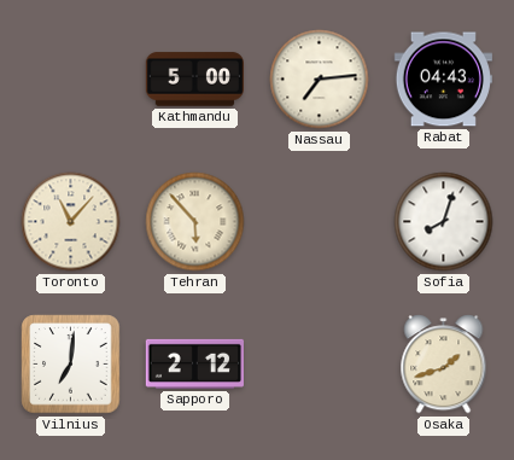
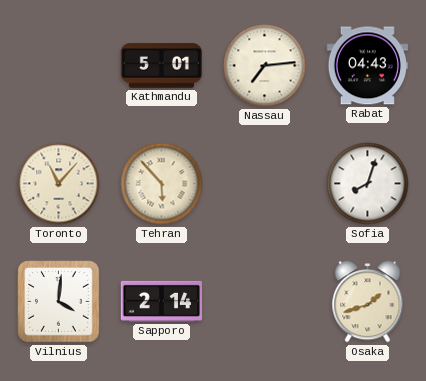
Kathmandu: 5:00 -> 5:01
Vilnius: 7:01 -> 4:01
Sapporo: 2:12 -> 2:14
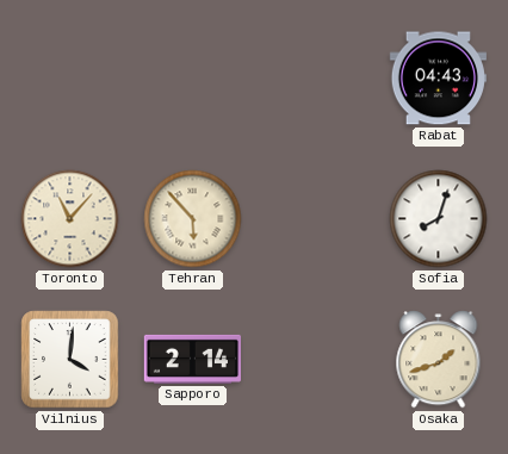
Kathmandu: 5:01 -> none
Nassau: 7:14 -> none
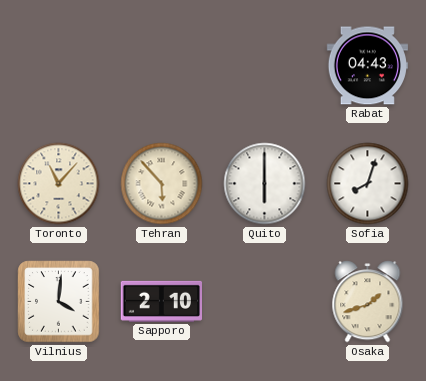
Quito: none -> 6:00
Sapporo: 2:14 -> 2:10
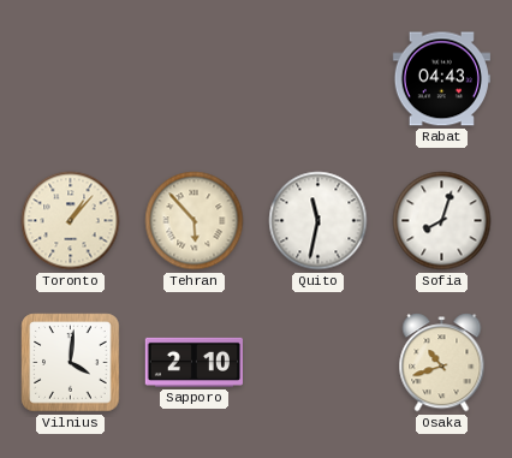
Toronto: 11:07 -> 1:07
Quito: 6:00 -> 11:32
Osaka: 1:42 -> 10:42
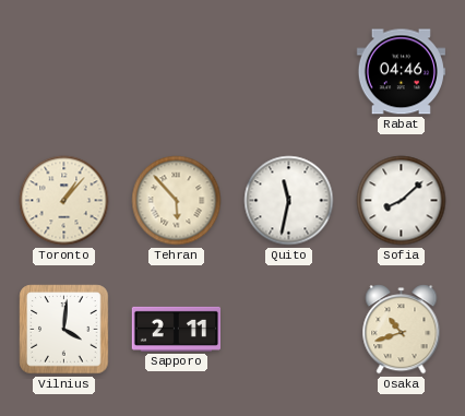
Rabat: 04:43 -> 04:46
Sofia: 8:03 -> 8:08
Sapporo: 2:10 -> 2:11
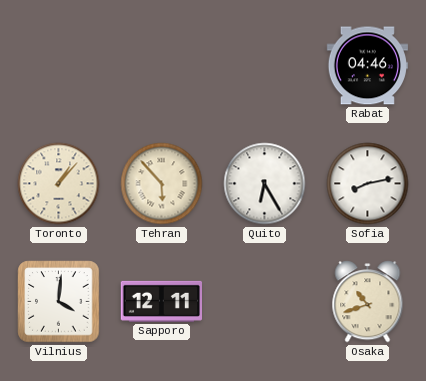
Quito: 11:32 -> 6:25
Sofia: 8:08 -> 8:13
Sapporo: 2:11 -> 12:11
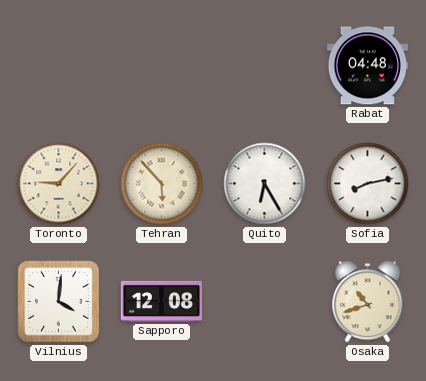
Rabat: 04:46 -> 04:48
Toronto: 1:07 -> 9:07
Sapporo: 12:11 -> 12:08
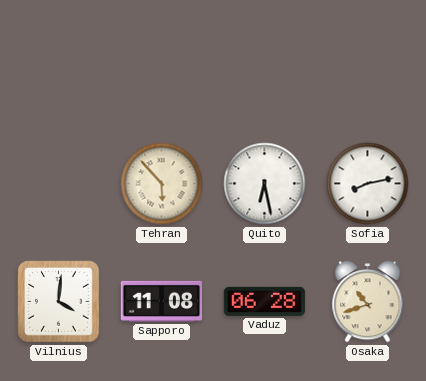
Rabat: 04:48 -> none
Toronto: 9:07 -> none
Quito: 6:25 -> 6:28
Sapporo: 12:08 -> 11:08
Vaduz: none -> 06:28
